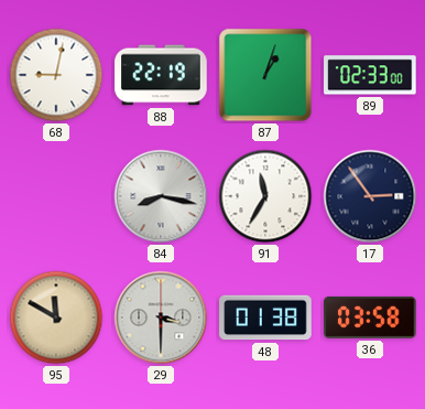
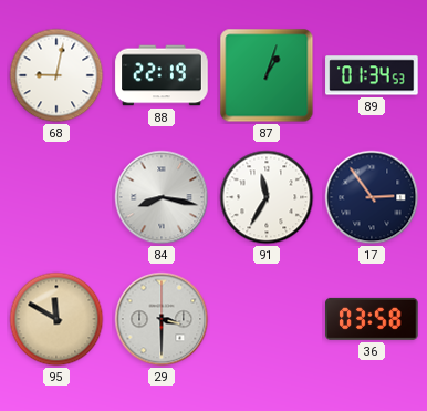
89: 02:33 -> 01:34
48: 01:38 -> none
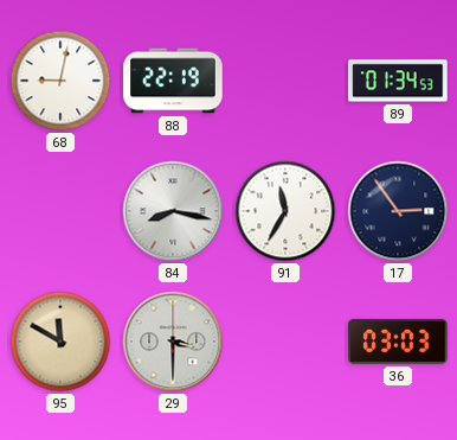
87: 1:03 -> none
36: 03:58 -> 03:03
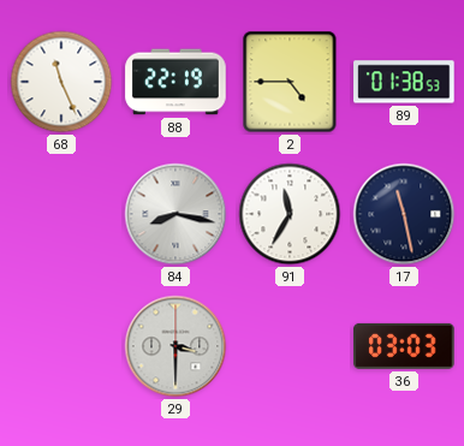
68: 9:02 -> 11:26
2: none -> 4:45
89: 01:34 -> 01:38
17: 2:54 -> 11:28
95: 11:50 -> none
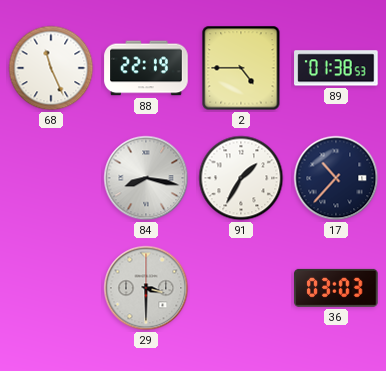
91: 11:35 -> 1:35
17: 11:28 -> 10:37
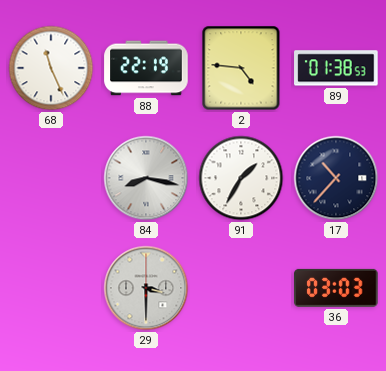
2: 4:45 -> 4:46
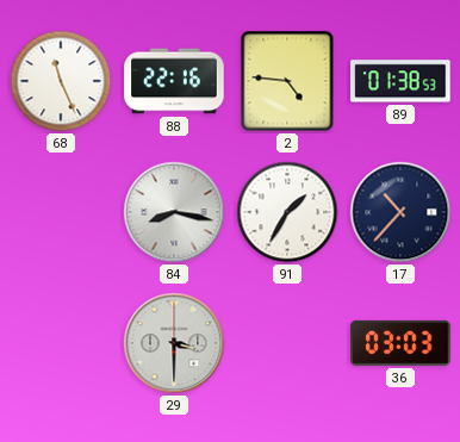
88: 22:19 -> 22:16
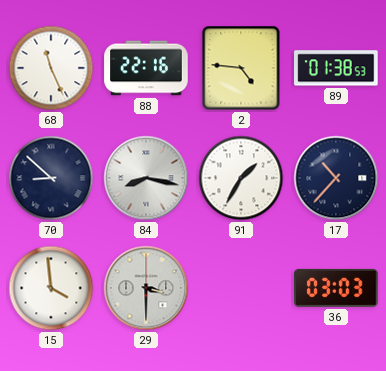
70: none -> 8:52
15: none -> 3:59
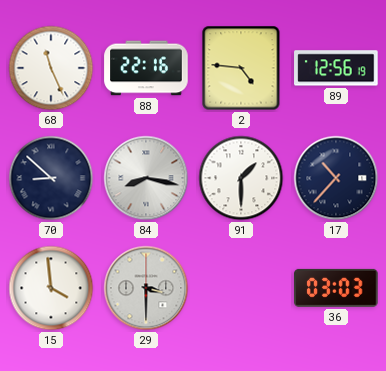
89: 01:38 -> 12:56
91: 1:35 -> 1:30
